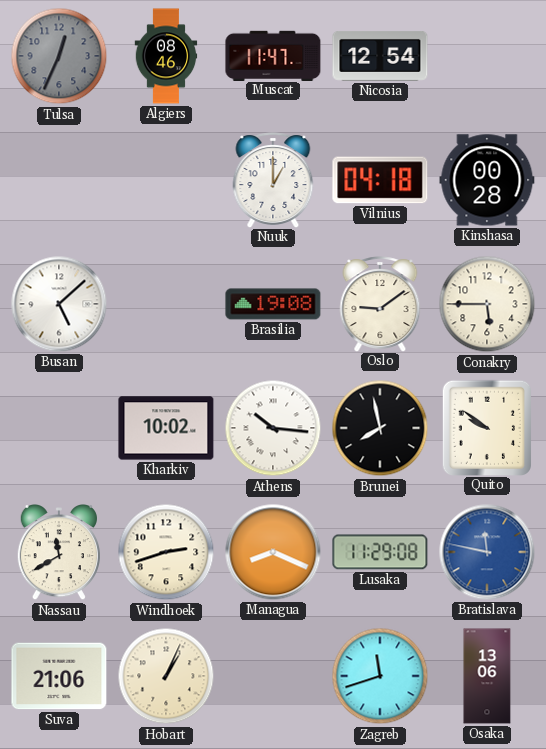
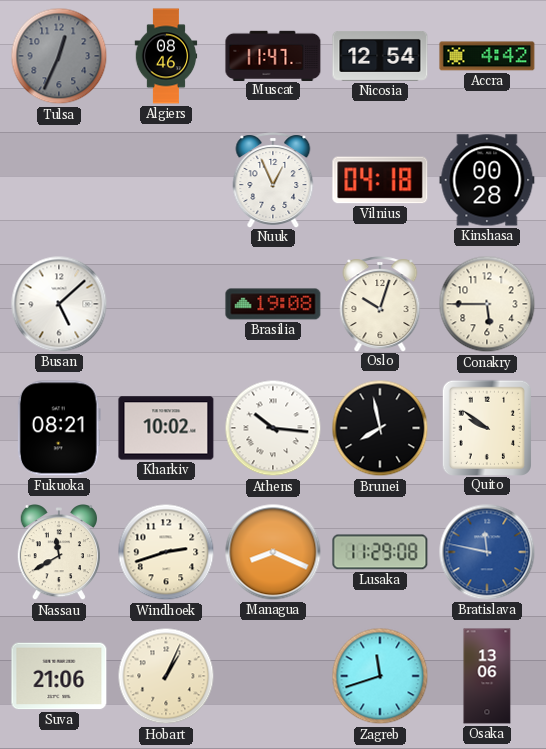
Accra: none -> 4:42
Nuuk: 1:00 -> 12:56
Oslo: 9:09 -> 10:03
Fukuoka: none -> 08:21
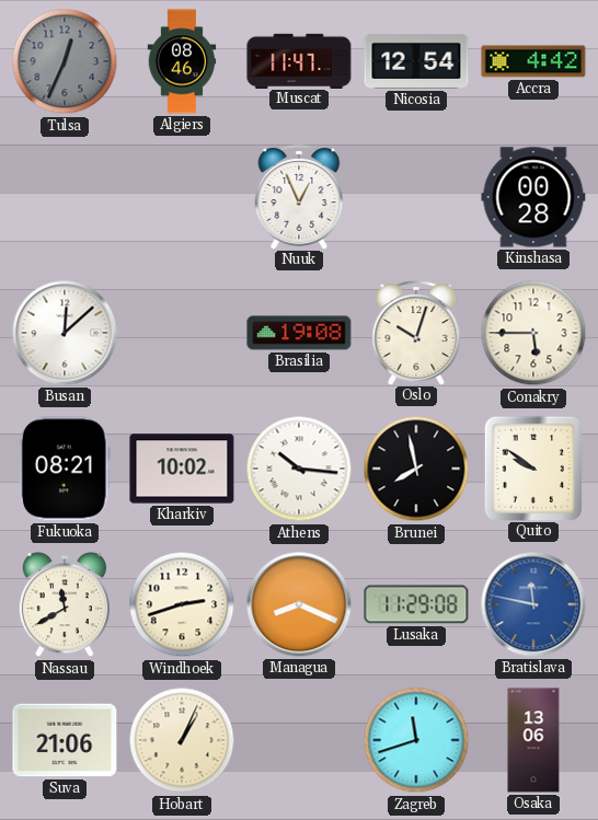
Vilnius: 04:18 -> none
Busan: 5:08 -> 12:08
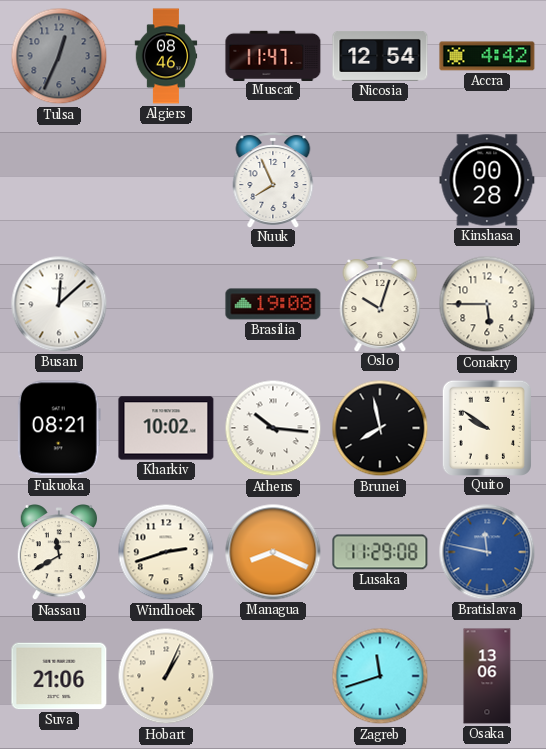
Nuuk: 12:56 -> 7:56
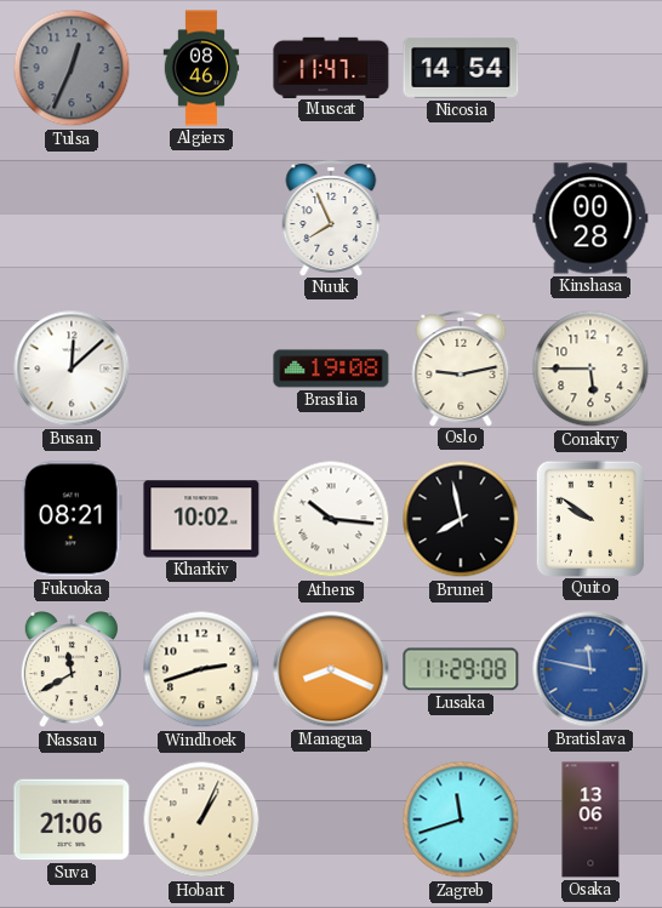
Nicosia: 12:54 -> 14:54
Accra: 4:42 -> none
Oslo: 10:03 -> 9:13
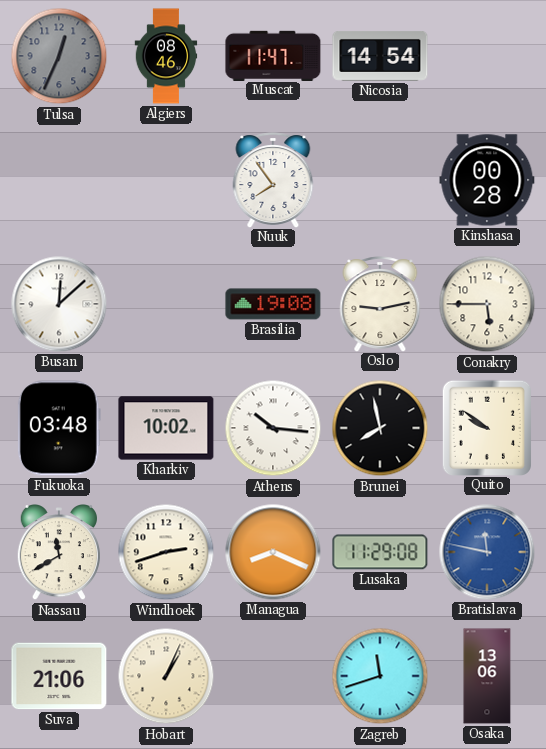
Nuuk: 7:56 -> 7:54
Fukuoka: 08:21 -> 03:48
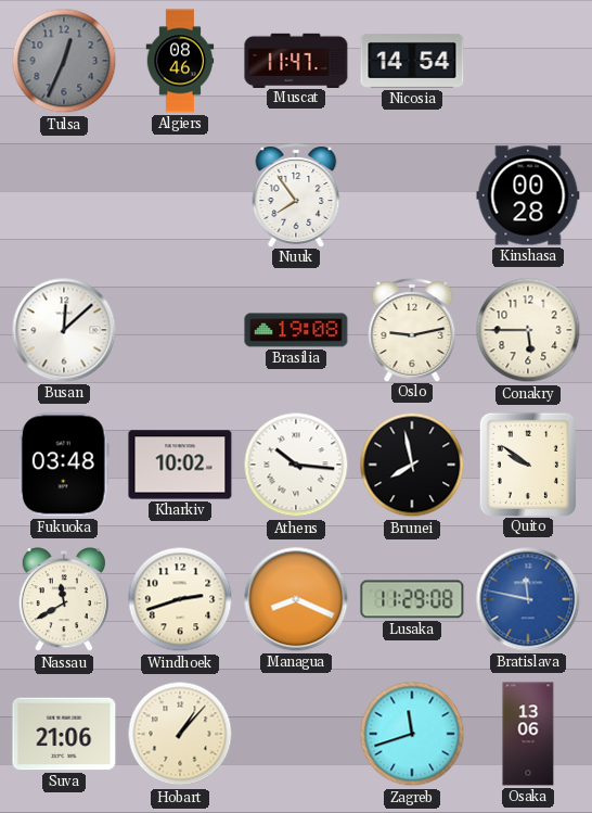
Hobart: 1:04 -> 1:07
